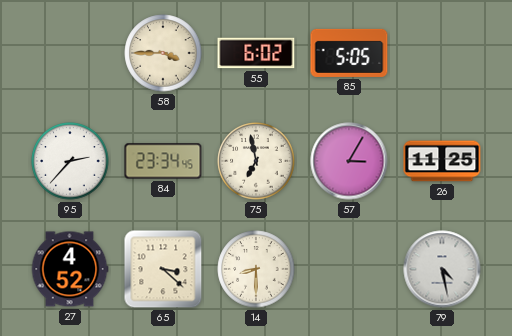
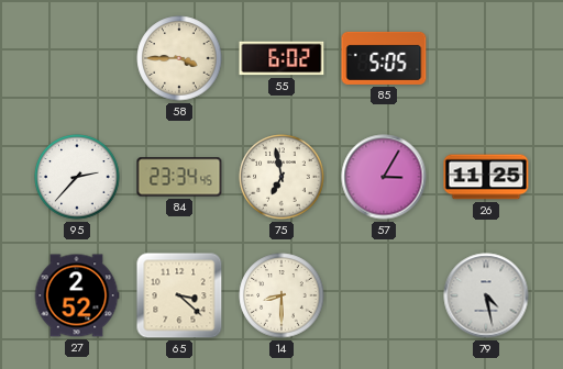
27: 4:52 -> 2:52
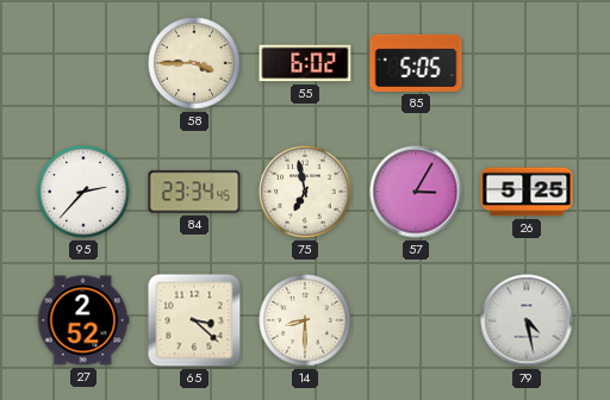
26: 11:25 -> 5:25
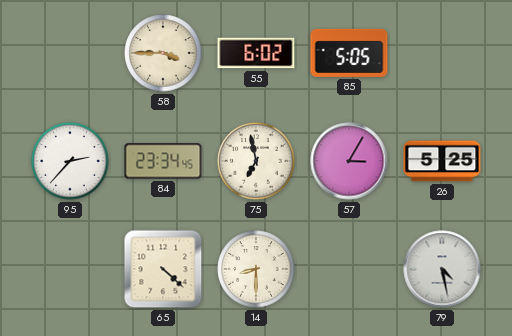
27: 2:52 -> none
65: 3:22 -> 4:22
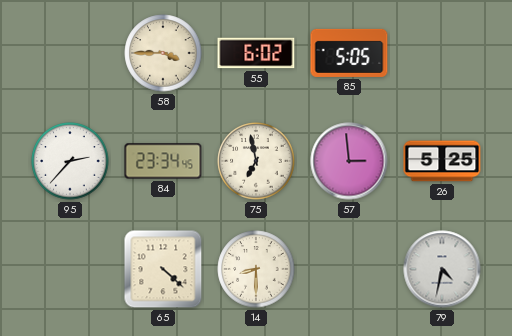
57: 3:05 -> 2:59
79: 4:28 -> 4:32
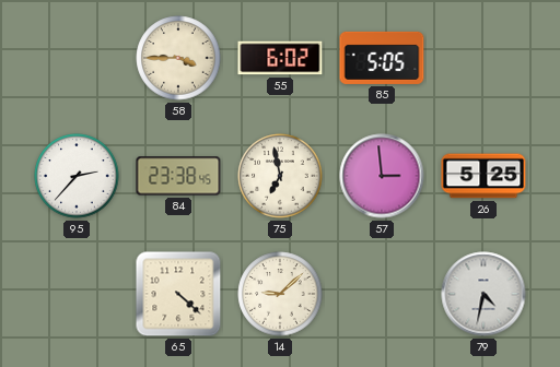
84: 23:34 -> 23:38
14: 8:30 -> 9:08
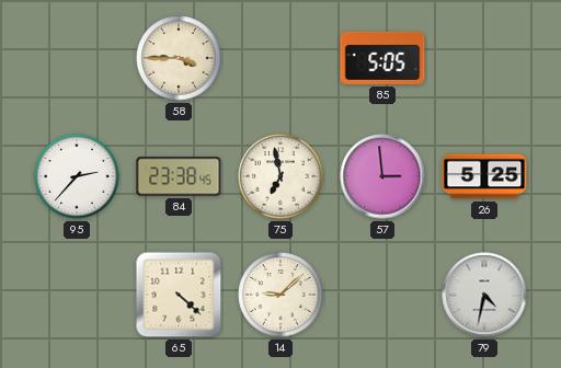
55: 6:02 -> none
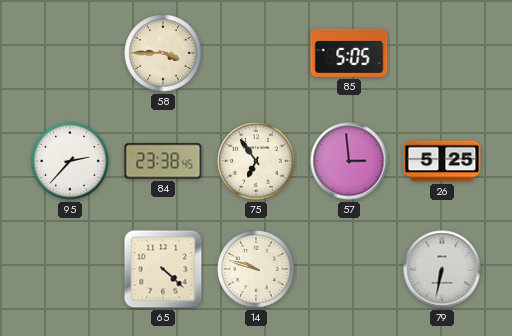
75: 6:58 -> 6:54
14: 9:08 -> 9:48
79: 4:32 -> 6:32
